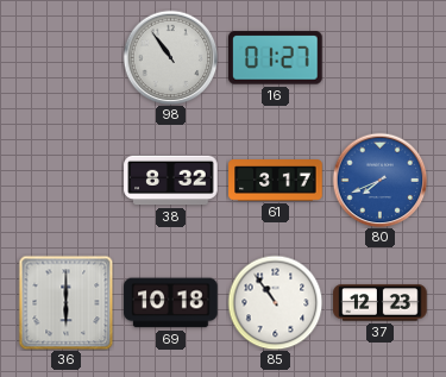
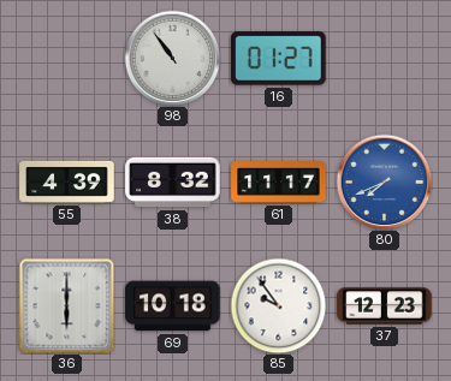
55: none -> 4:39
61: 3:17 -> 11:17
85: 10:54 -> 9:54
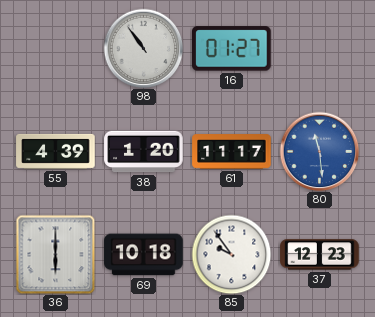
38: 8:32 -> 1:20
80: 7:41 -> 11:29
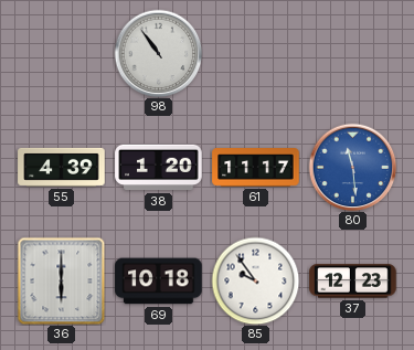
16: 01:27 -> none
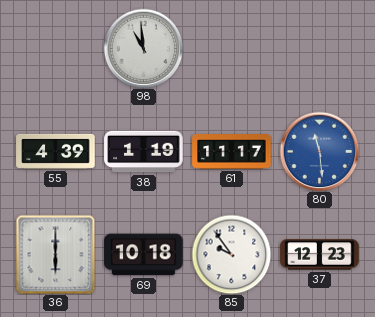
98: 10:54 -> 10:59
38: 1:20 -> 1:19
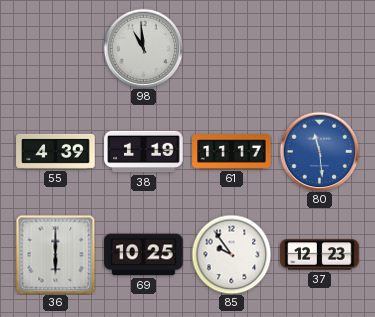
69: 10:18 -> 10:25
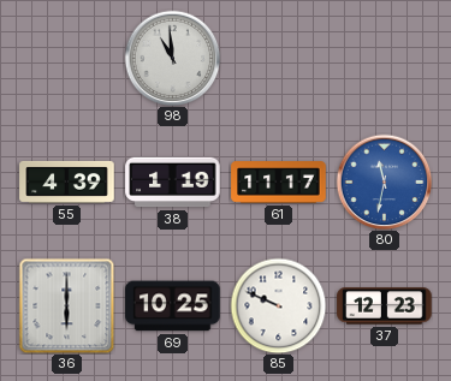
80: 11:29 -> 11:32
85: 9:54 -> 9:49
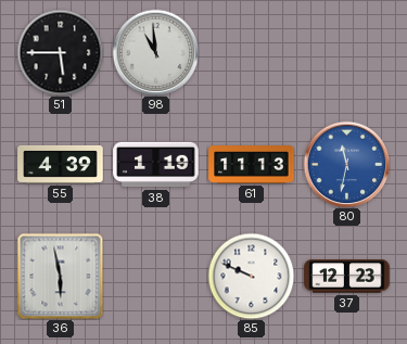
51: none -> 5:45
61: 11:17 -> 11:13
36: 6:00 -> 5:58
69: 10:25 -> none
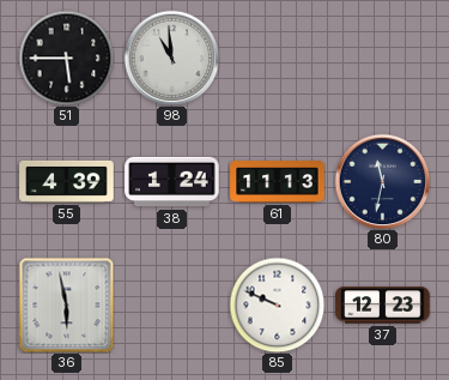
38: 1:19 -> 1:24
80 dial: blue -> navy
